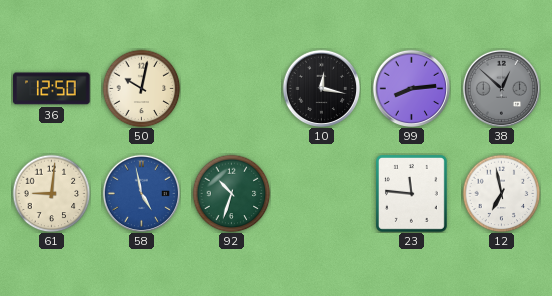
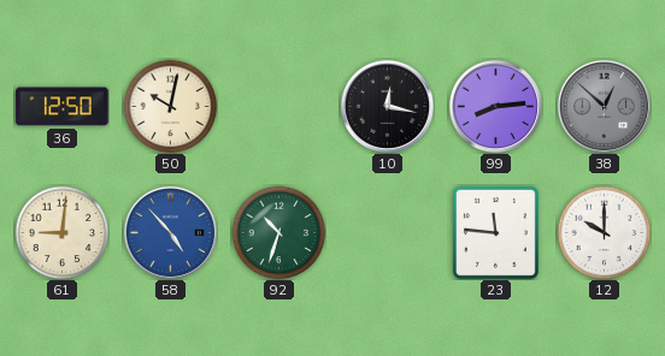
58: 4:58 -> 4:53
12: 6:58 -> 10:00
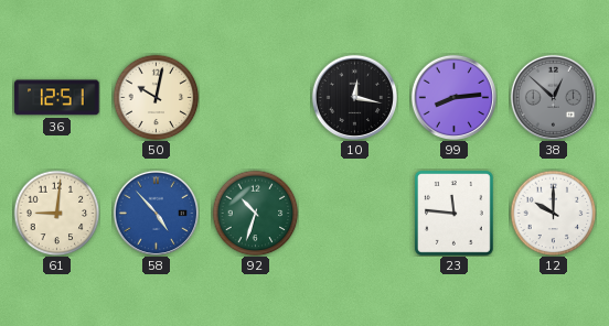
36: 12:50 -> 12:51
